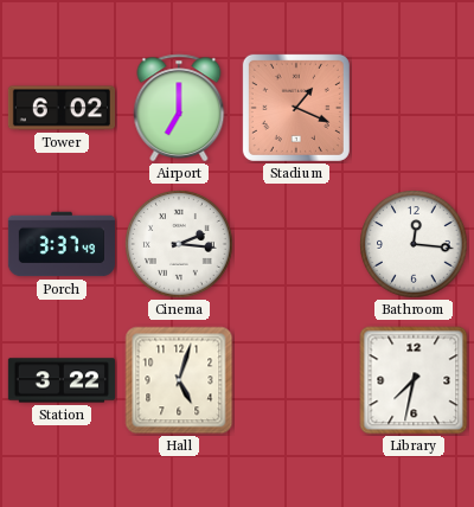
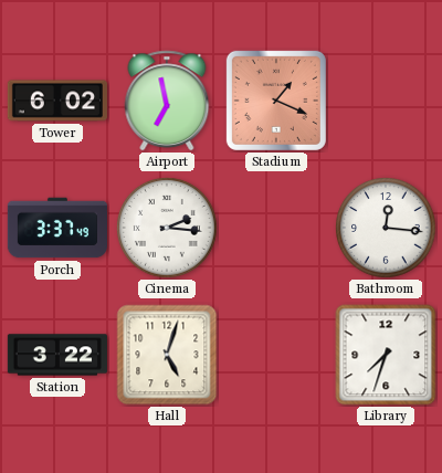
Airport: 7:00 -> 6:58
Library: 7:32 -> 7:33
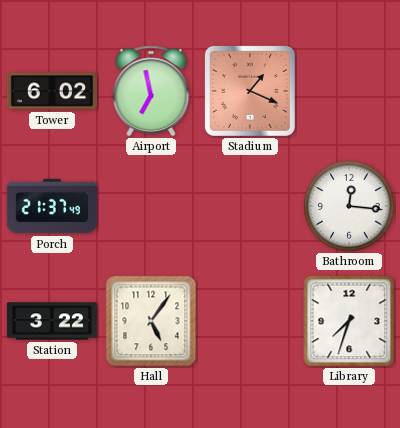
Porch: 3:37 -> 21:37
Cinema: 2:16 -> none
Hall: 5:03 -> 5:06
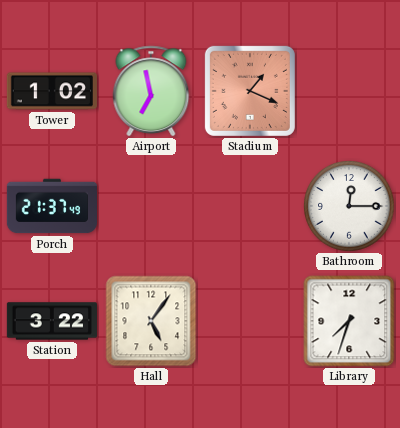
Tower: 6:02 -> 1:02
Bathroom: 12:16 -> 12:15
